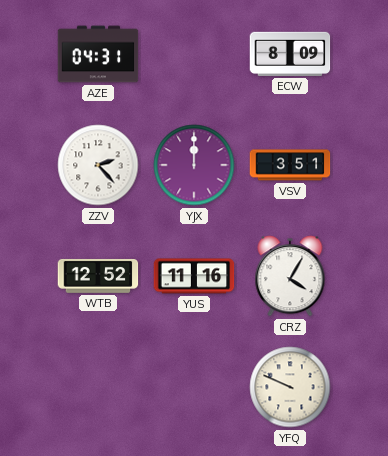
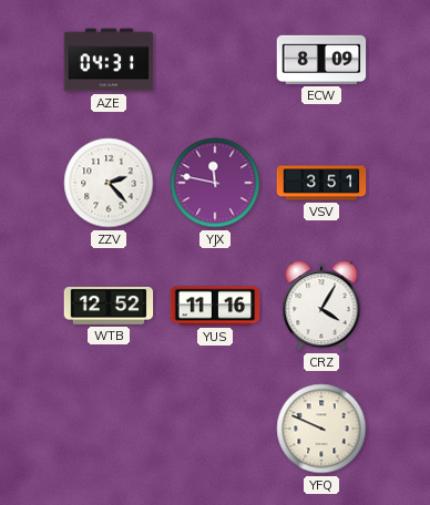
YJX: 12:00 -> 11:47
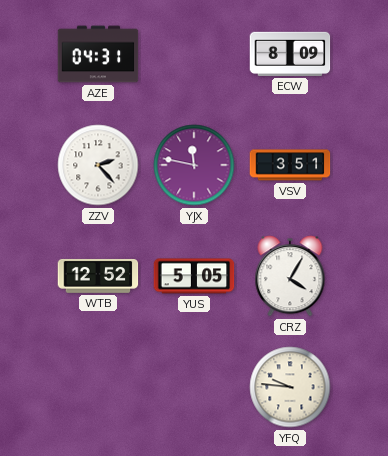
YUS: 11:16 -> 5:05
YFQ: 9:49 -> 9:46
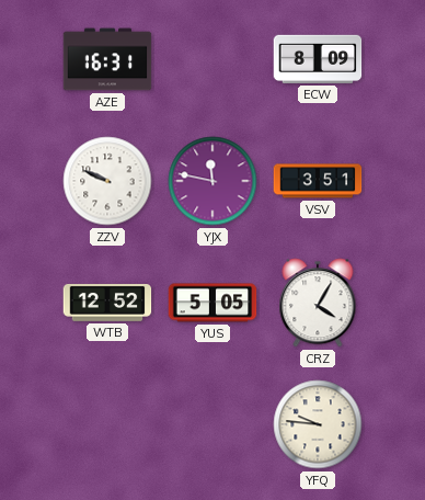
AZE: 04:31 -> 16:31
ZZV: 2:23 -> 9:49
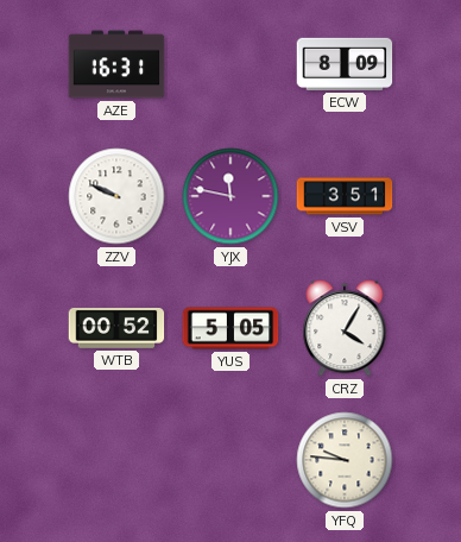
WTB: 12:52 -> 00:52
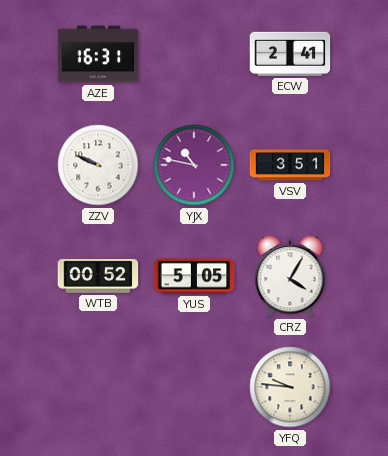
ECW: 8:09 -> 2:41
YJX: 11:47 -> 10:47
